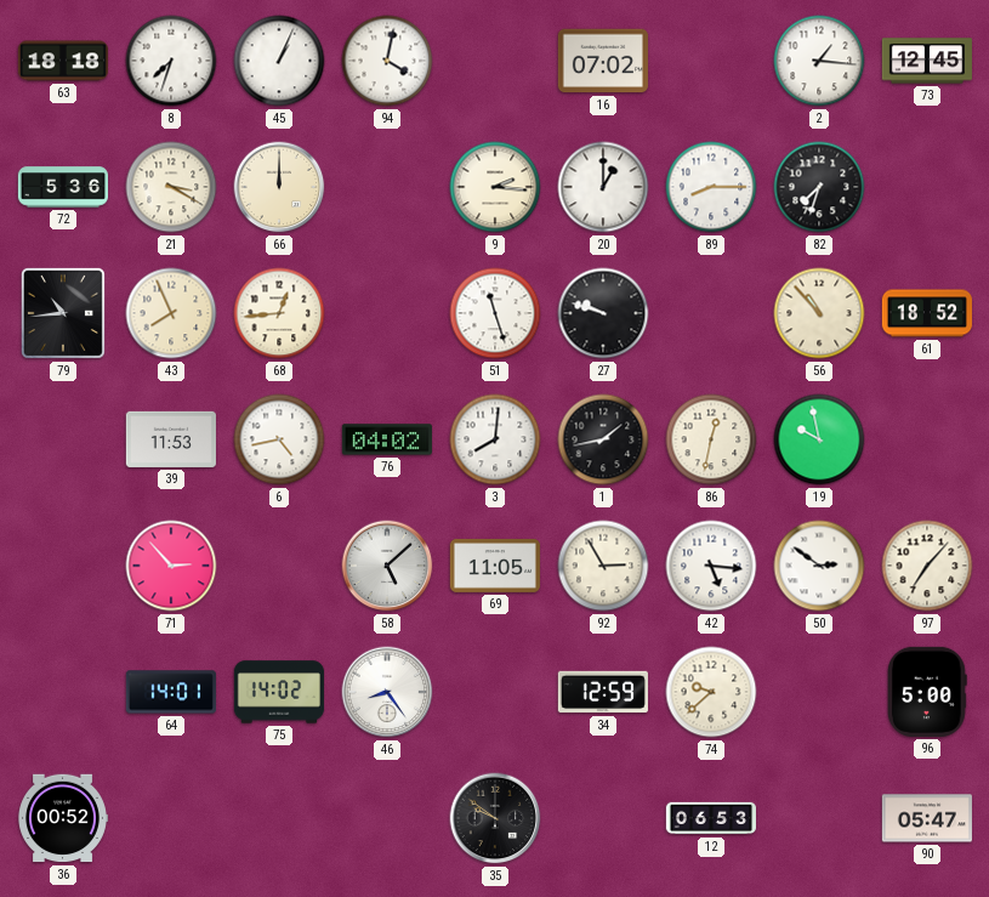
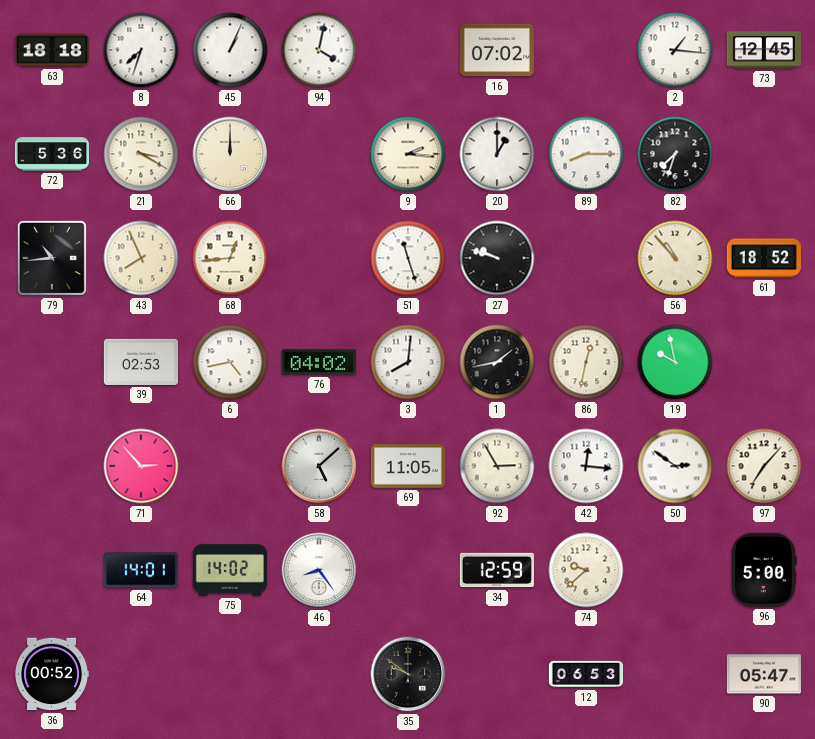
39: 11:53 -> 02:53
42: 5:16 -> 12:16
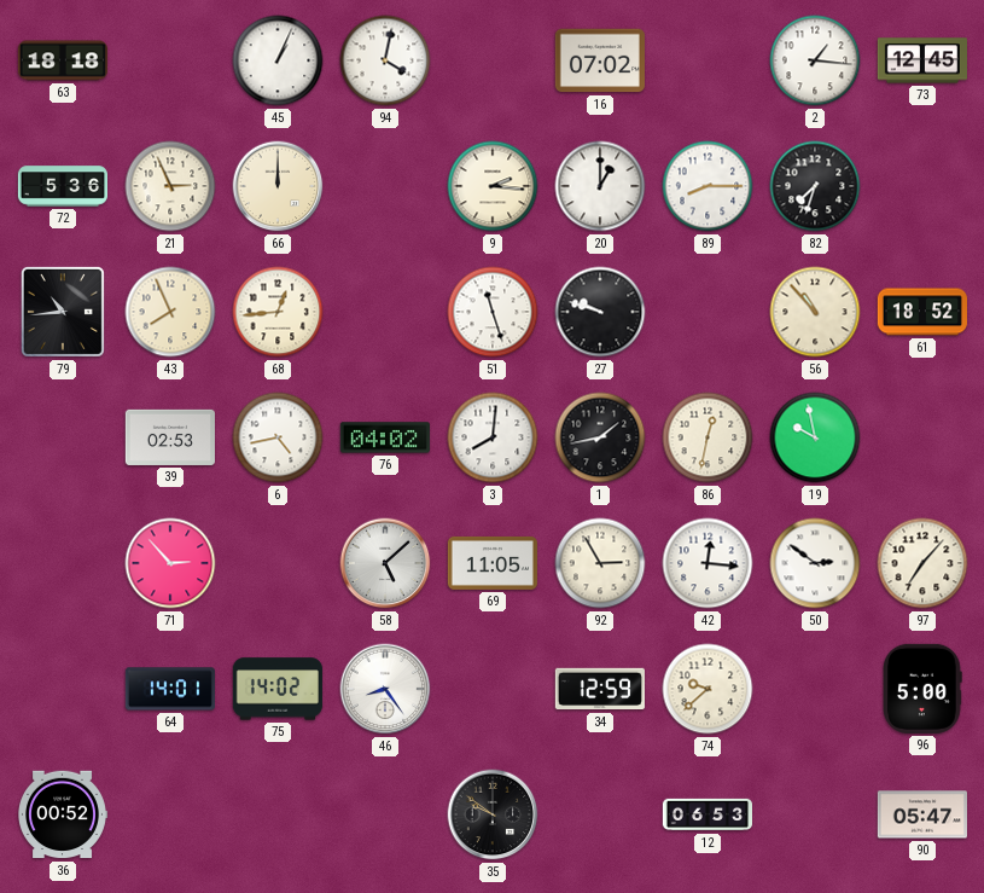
8: 7:33 -> none
21: 3:20 -> 2:56
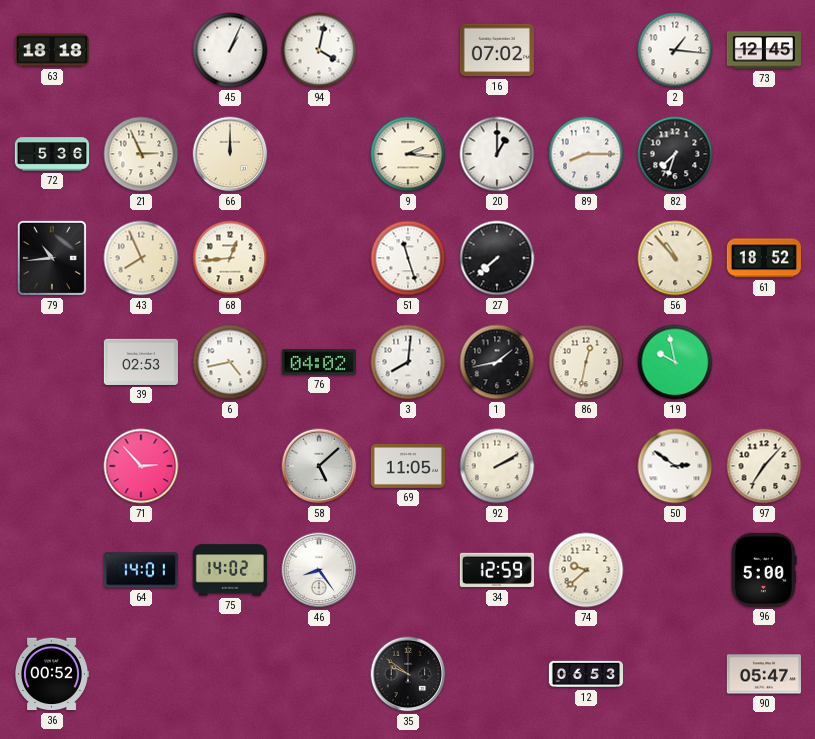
27: 9:48 -> 7:38
92: 2:55 -> 2:10
42: 12:16 -> none
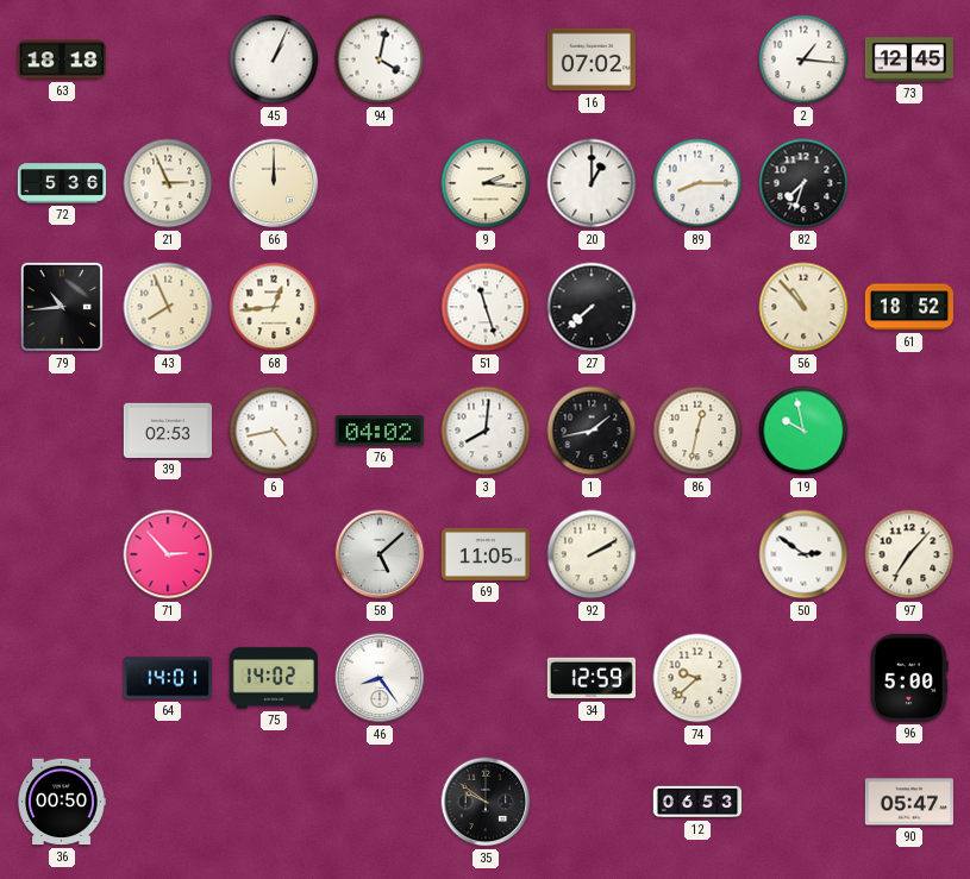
36: 00:52 -> 00:50
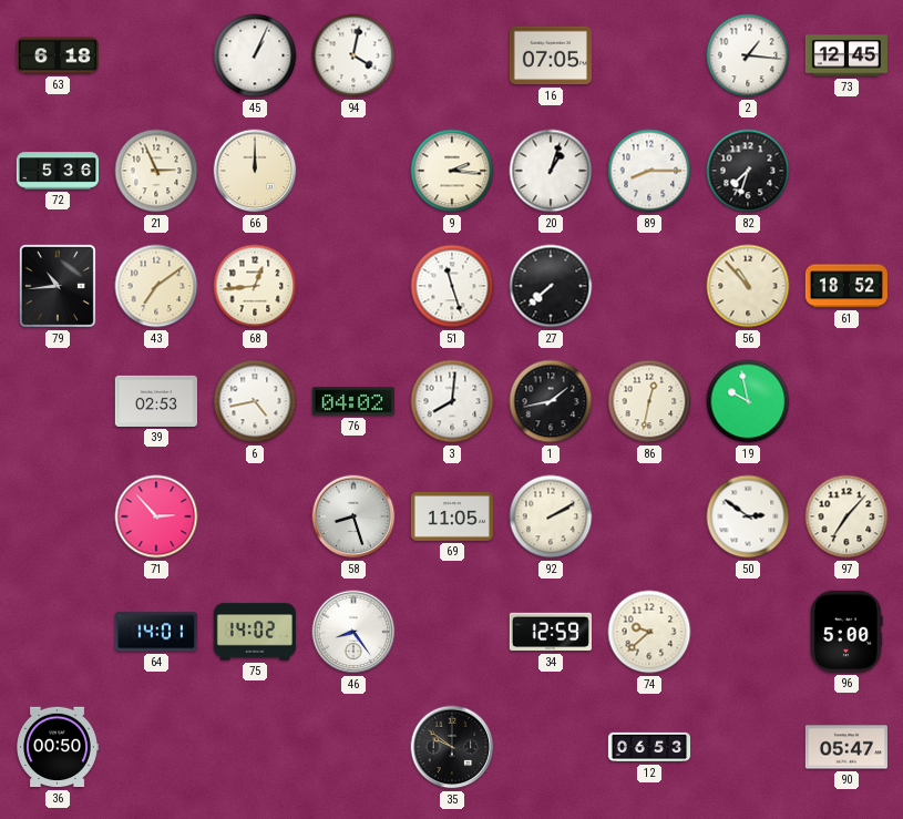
63: 18:18 -> 6:18
16: 07:02 -> 07:05
20: 1:00 -> 1:03
43: 7:56 -> 7:09
58: 5:08 -> 8:27
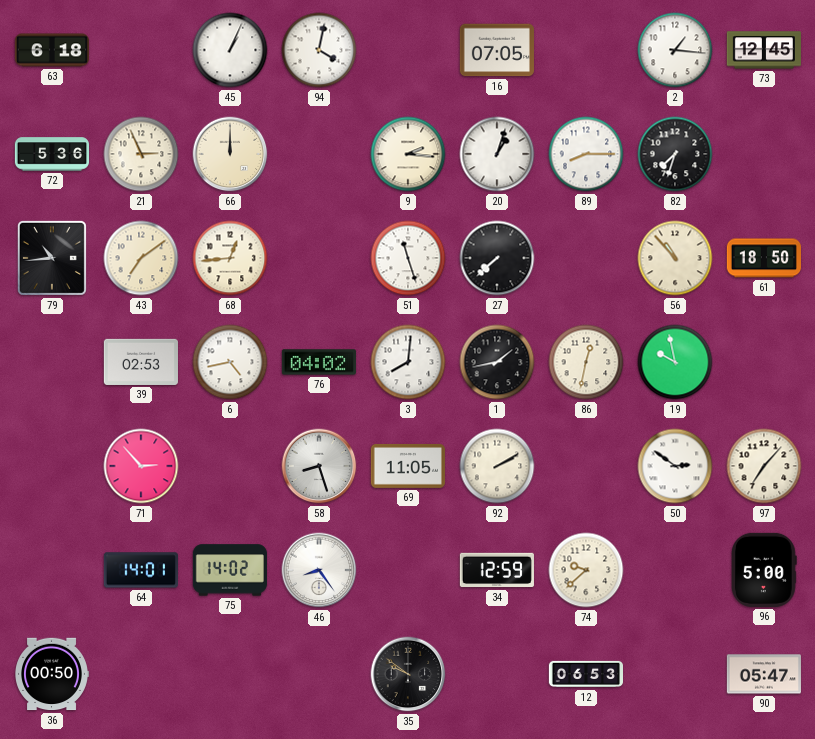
61: 18:52 -> 18:50
